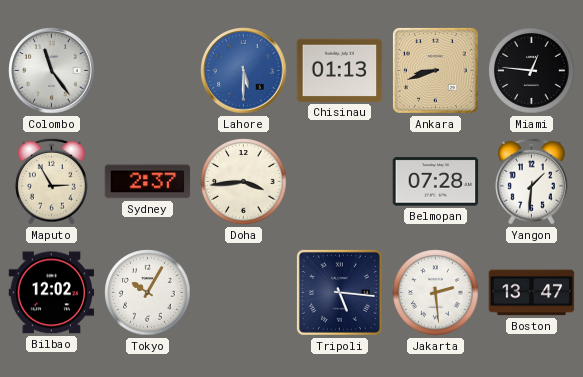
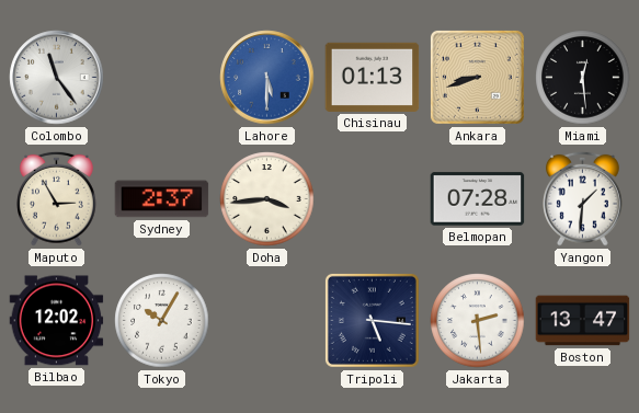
Miami: 12:46 -> 12:29
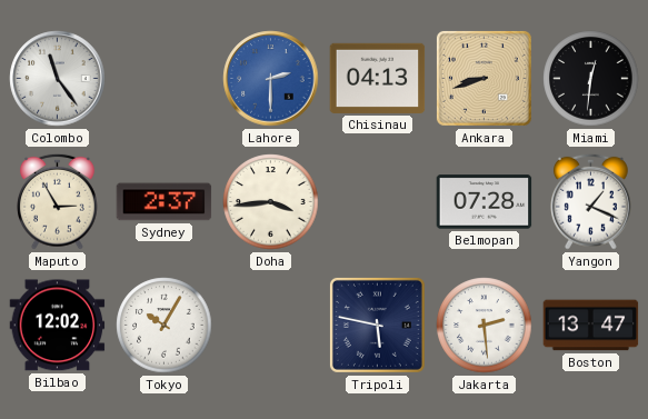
Lahore: 5:30 -> 2:30
Chisinau: 01:13 -> 04:13
Miami: 12:29 -> 12:31
Yangon: 1:31 -> 1:19
Tripoli: 5:16 -> 5:47
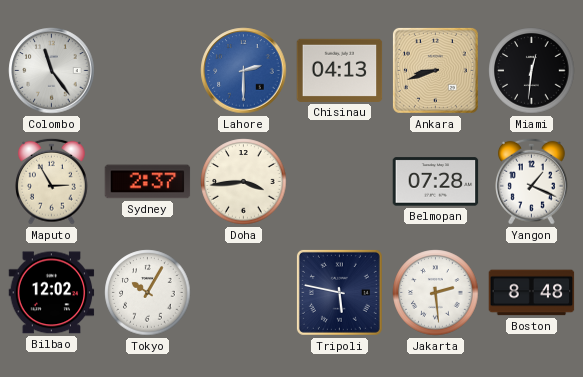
Boston: 13:47 -> 8:48
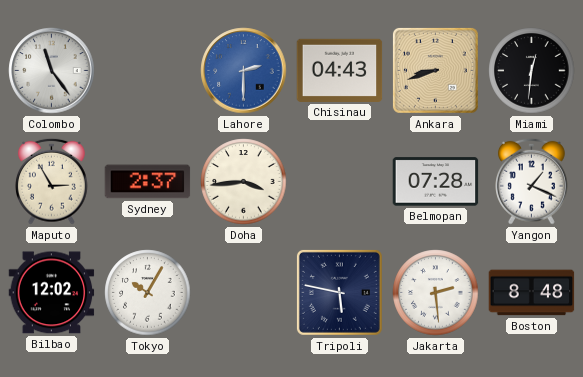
Chisinau: 04:13 -> 04:43
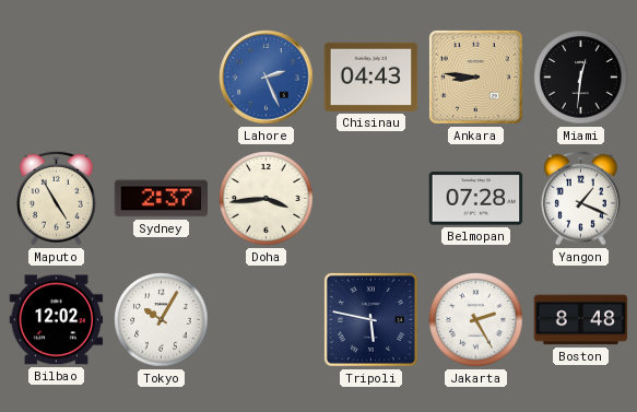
Colombo: 11:24 -> none
Lahore: 2:30 -> 2:26
Ankara: 8:42 -> 8:46
Maputo: 2:55 -> 4:55
Jakarta: 2:29 -> 2:25
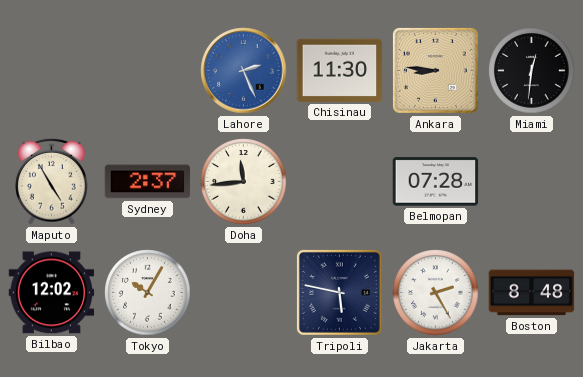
Chisinau: 04:43 -> 11:30
Doha: 3:44 -> 11:44
Yangon: 1:19 -> none
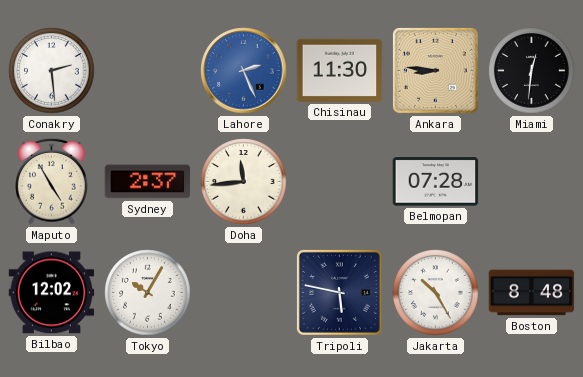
Conakry: none -> 2:29
Jakarta: 2:25 -> 10:25
